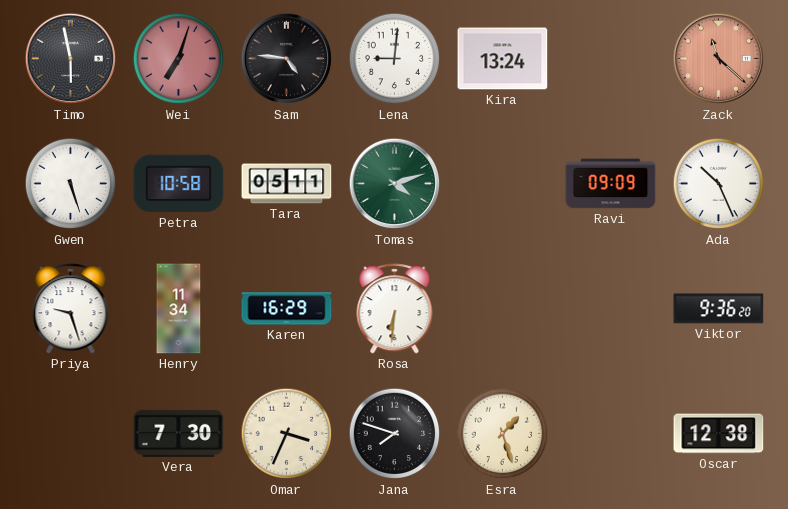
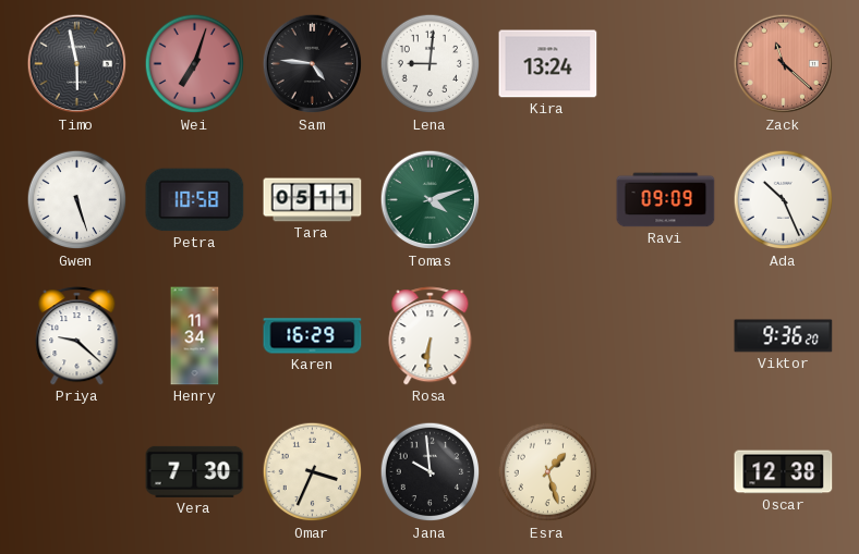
Priya: 9:27 -> 9:22
Jana: 7:48 -> 9:59
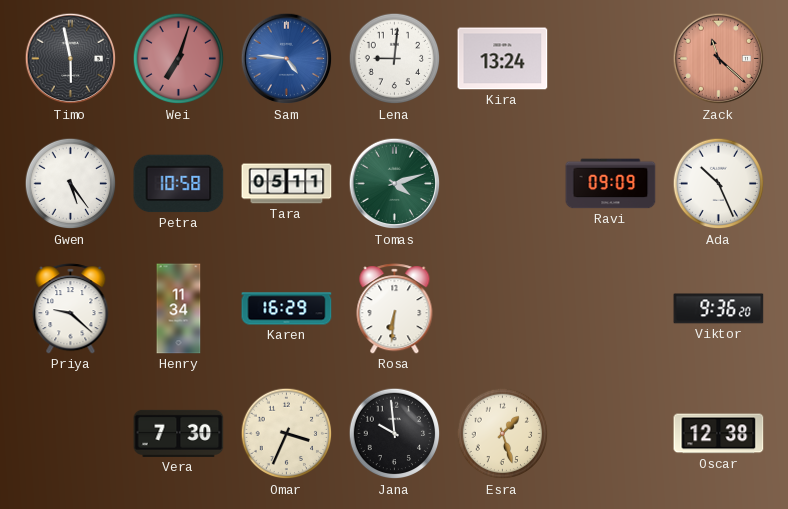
Sam dial: black -> blue
Gwen: 5:27 -> 5:24
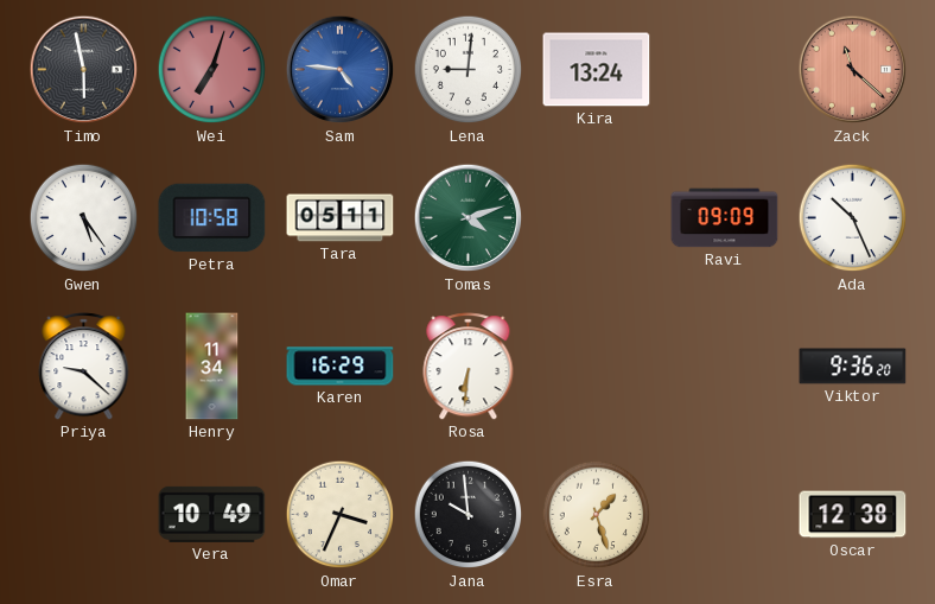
Vera: 7:30 -> 10:49
